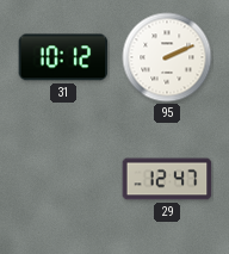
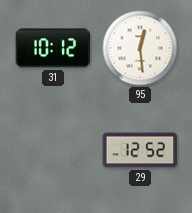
95: 2:11 -> 12:29
29: 12:47 -> 12:52
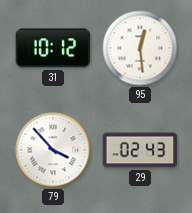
79: none -> 3:53
29: 12:52 -> 02:43
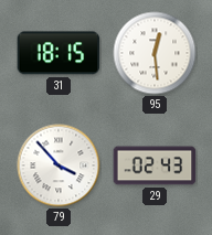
31: 10:12 -> 18:15
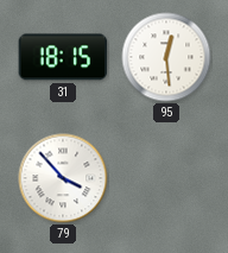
29: 02:43 -> none
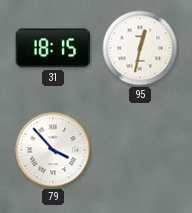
95: 12:29 -> 12:32
